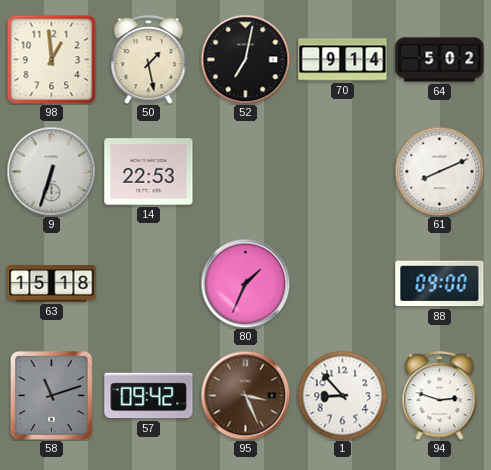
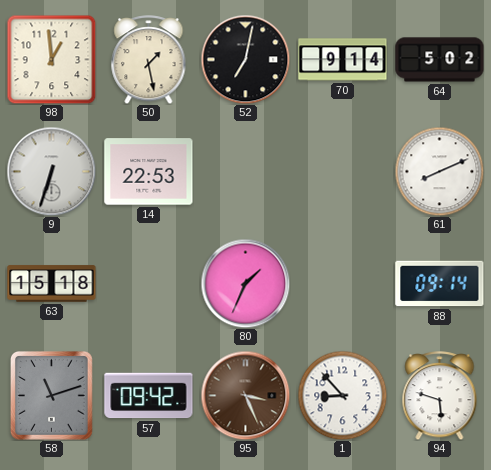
88: 09:00 -> 09:14
94: 2:48 -> 5:48
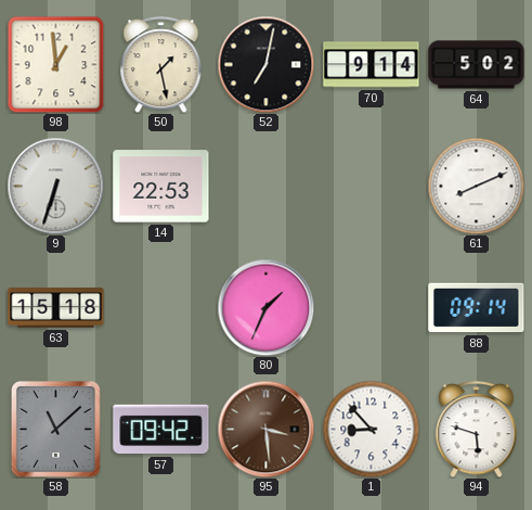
58: 11:12 -> 11:08
95: 3:26 -> 3:29
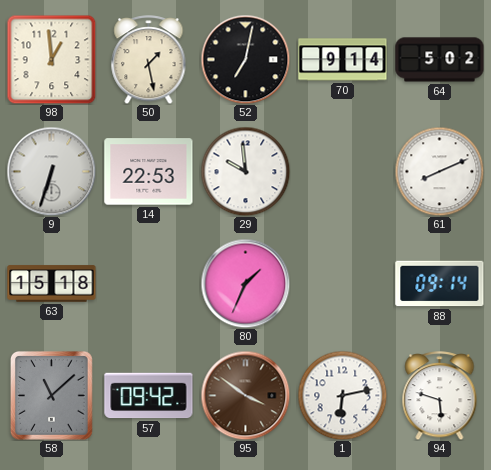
29: none -> 9:59
95: 3:29 -> 3:51
1: 8:53 -> 6:13
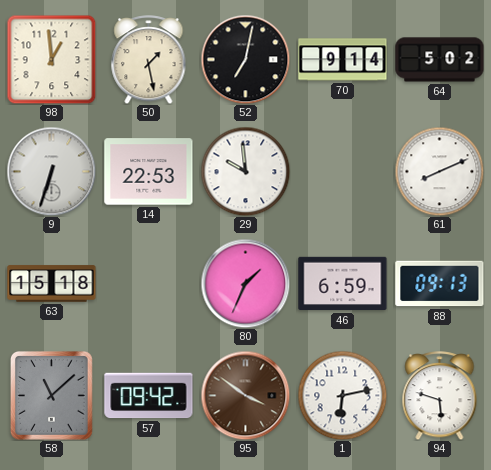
46: none -> 6:59
88: 09:14 -> 09:13
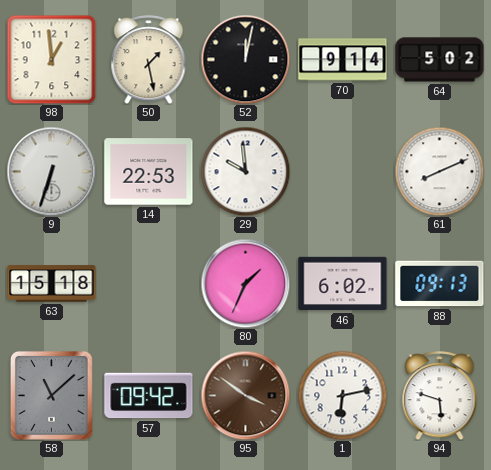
52: 7:02 -> 12:02
46: 6:59 -> 6:02
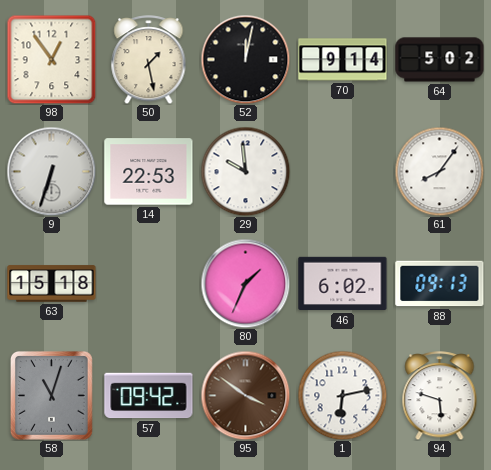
98: 12:59 -> 12:54
61: 8:11 -> 8:06
58: 11:08 -> 11:03
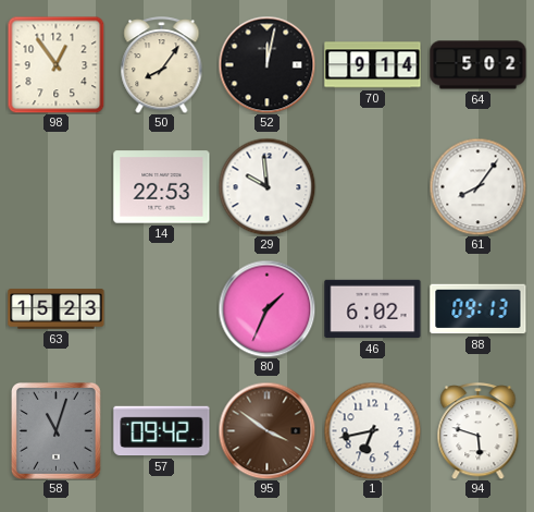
50: 1:28 -> 8:06
9: 6:33 -> none
63: 15:18 -> 15:23
1: 6:13 -> 6:43
